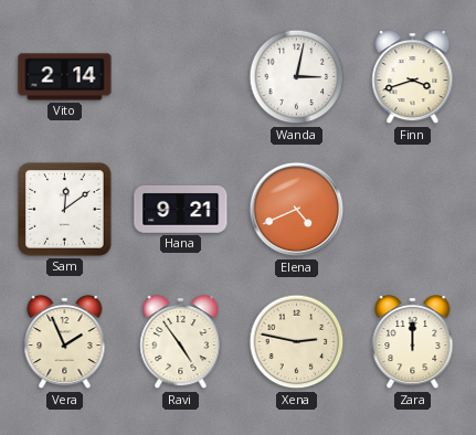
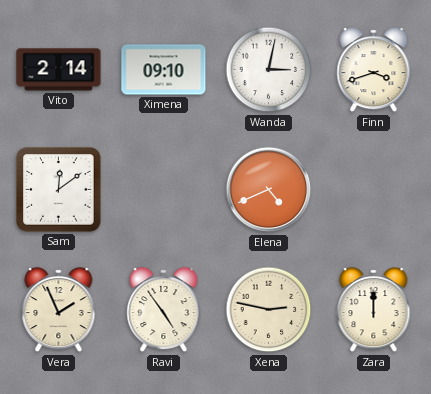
Ximena: none -> 09:10
Hana: 9:21 -> none
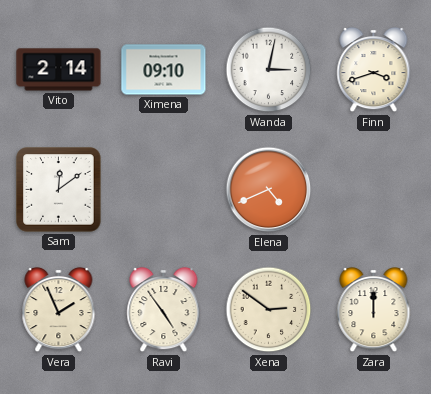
Xena: 2:47 -> 2:51
